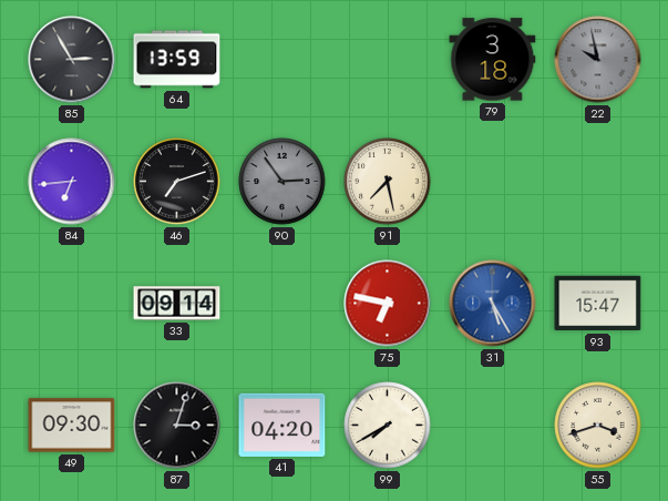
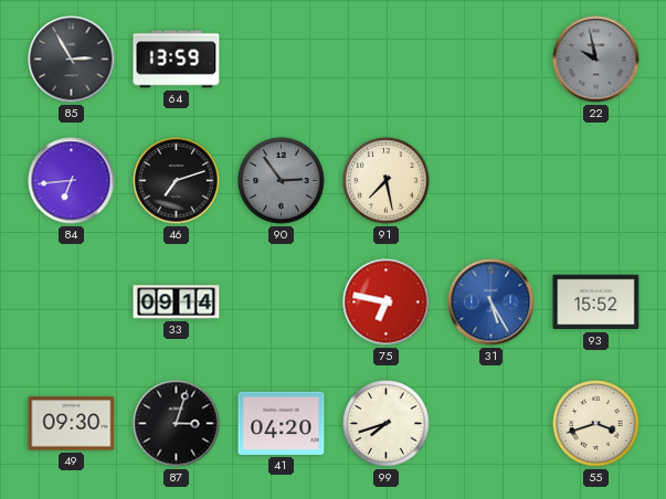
79: 3:18 -> none
93: 15:47 -> 15:52
99: 7:40 -> 7:42
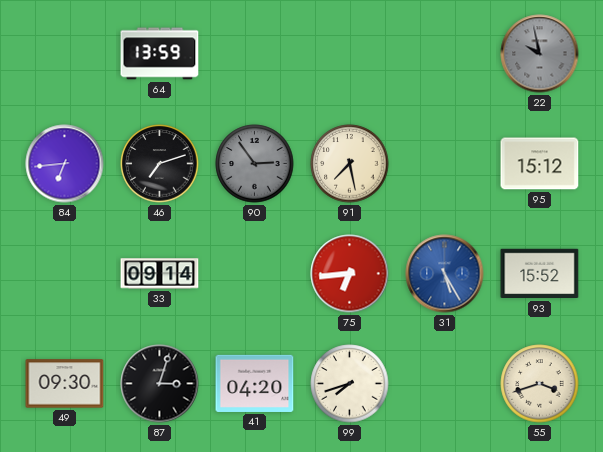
85: 2:55 -> none
95: none -> 15:12
75: 6:47 -> 6:44
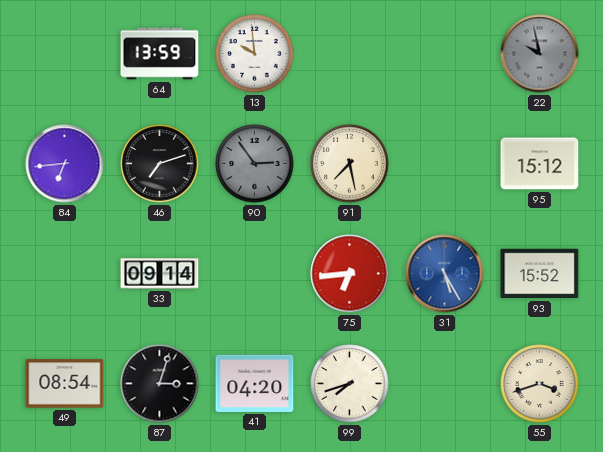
13: none -> 9:59
49: 09:30 -> 08:54
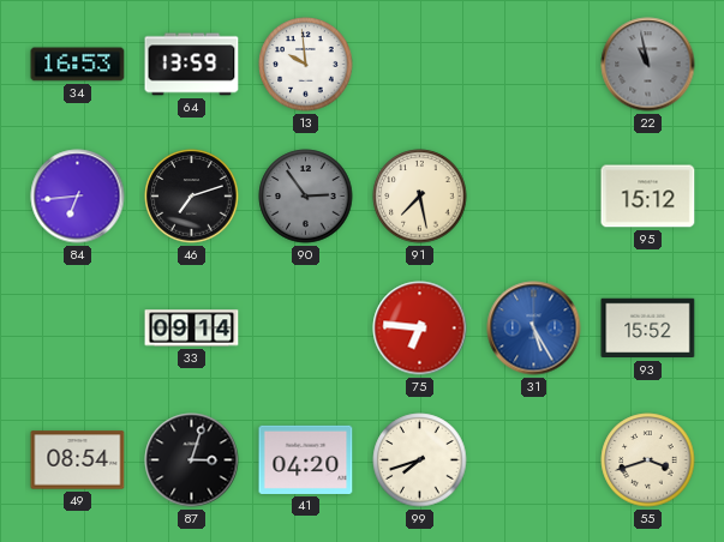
34: none -> 16:53
22: 9:58 -> 10:58
75: 6:44 -> 6:46
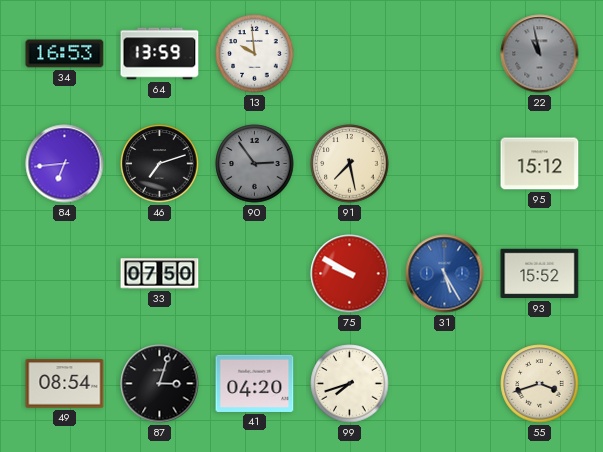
33: 09:14 -> 07:50
75: 6:46 -> 9:50
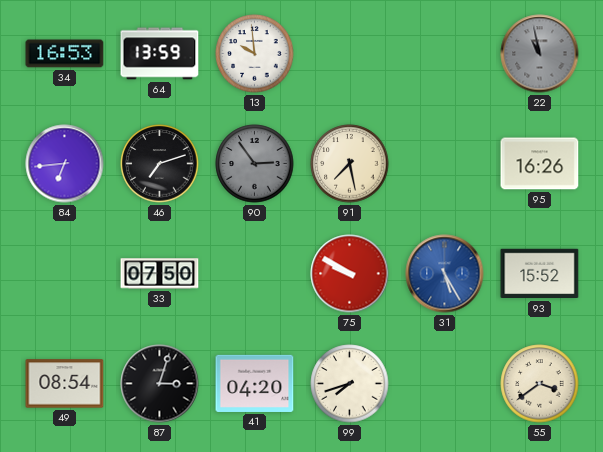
95: 15:12 -> 16:26
55: 3:42 -> 3:39
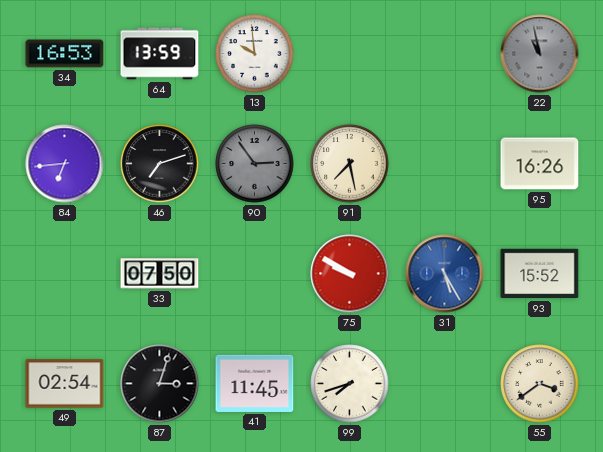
49: 08:54 -> 02:54
41: 04:20 -> 11:45
